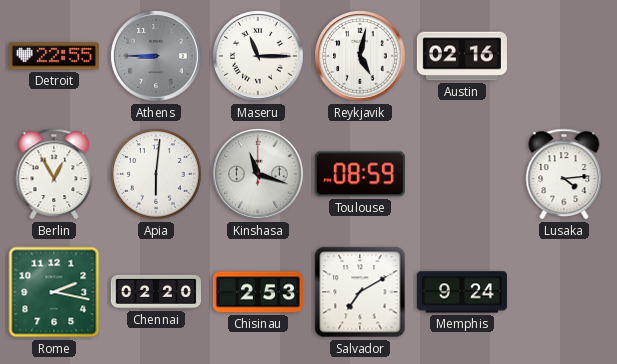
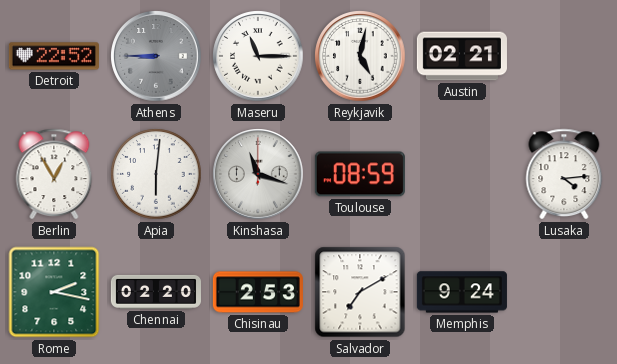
Detroit: 22:55 -> 22:52
Austin: 02:16 -> 02:21
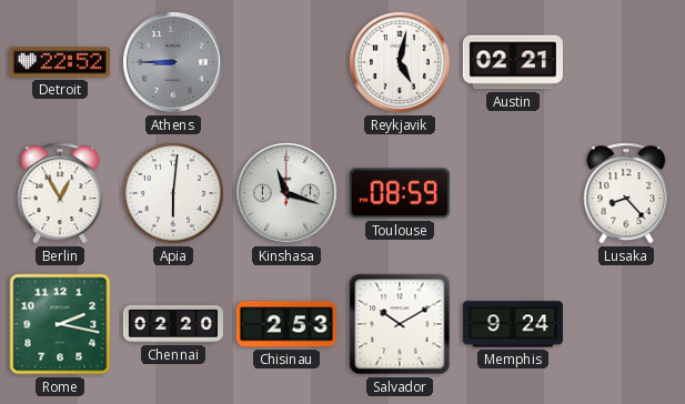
Maseru: 11:15 -> none
Lusaka: 4:14 -> 8:23
Salvador: 7:10 -> 10:10
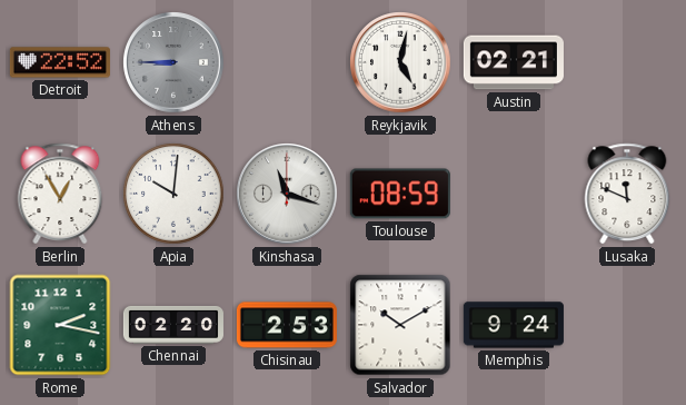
Apia: 6:01 -> 10:01
Lusaka: 8:23 -> 11:49
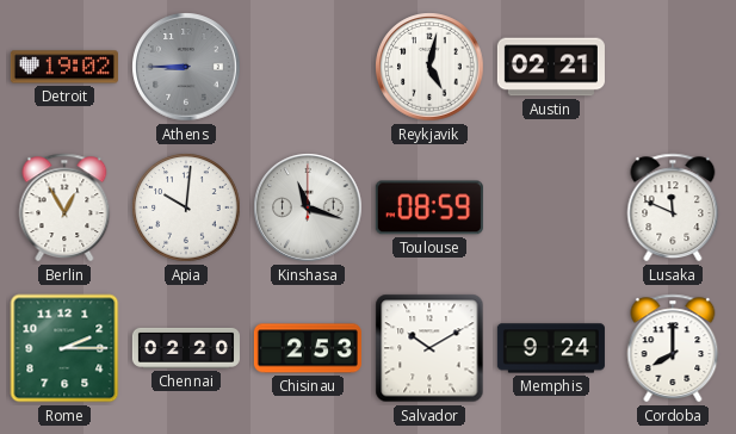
Detroit: 22:52 -> 19:02
Rome: 2:17 -> 2:15
Cordoba: none -> 8:00
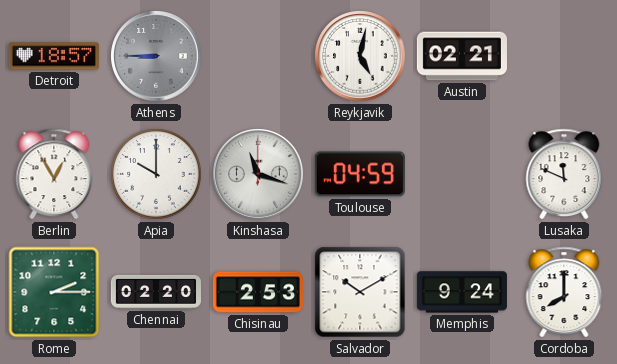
Detroit: 19:02 -> 18:57
Apia: 10:01 -> 10:00
Toulouse: 08:59 -> 04:59
